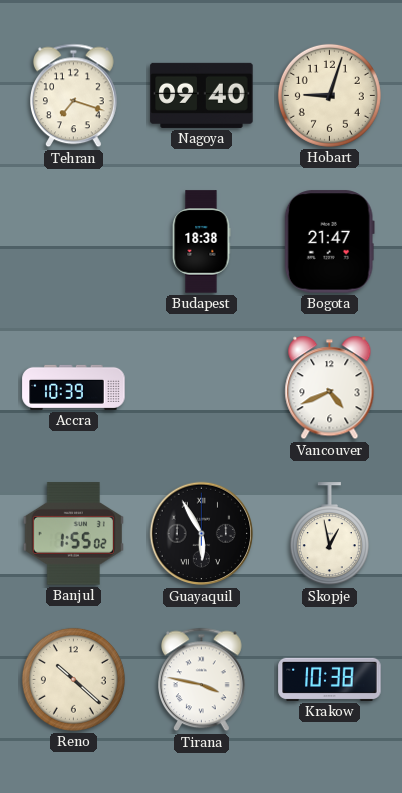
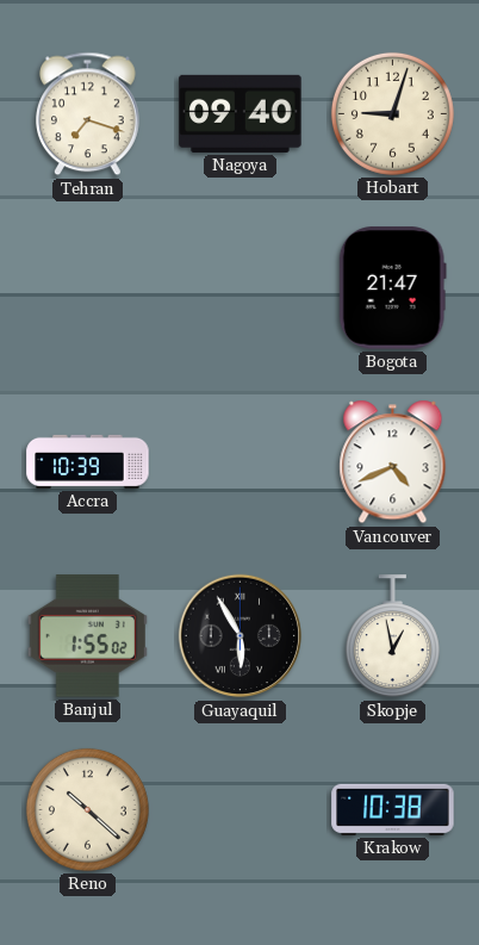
Budapest: 18:38 -> none
Tirana: 3:47 -> none
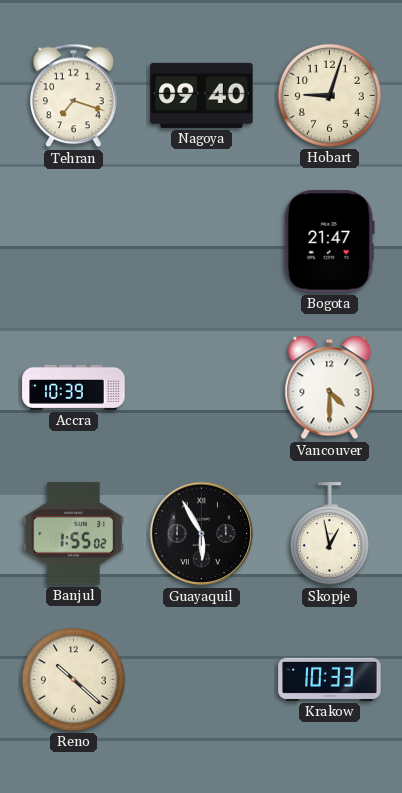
Vancouver: 4:41 -> 4:30
Krakow: 10:38 -> 10:33
